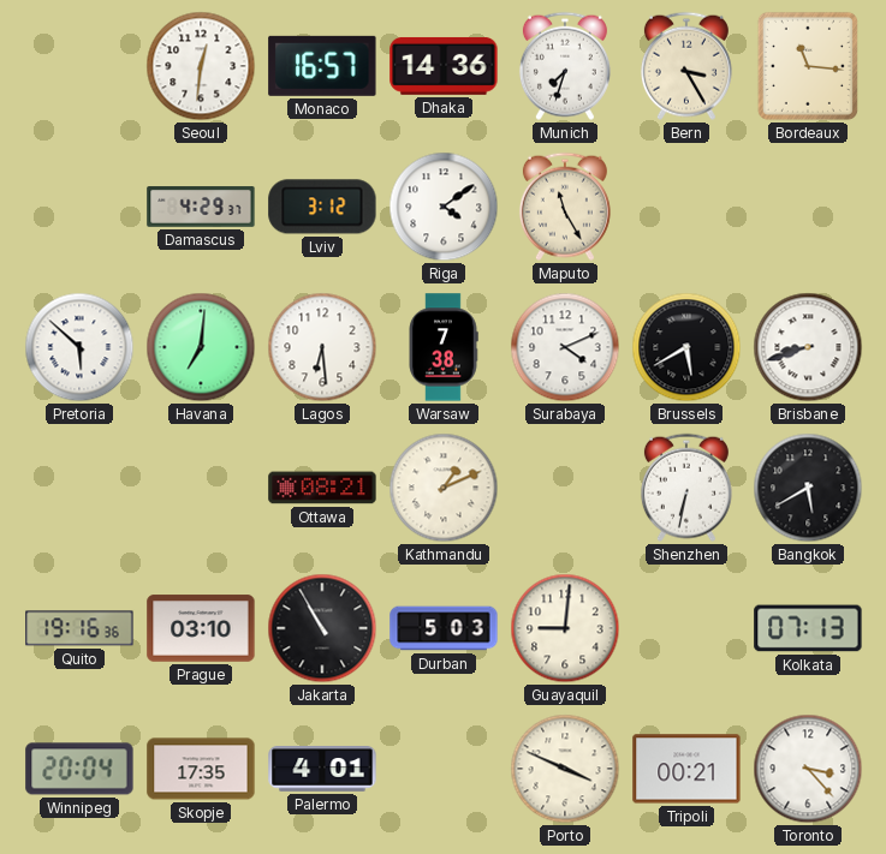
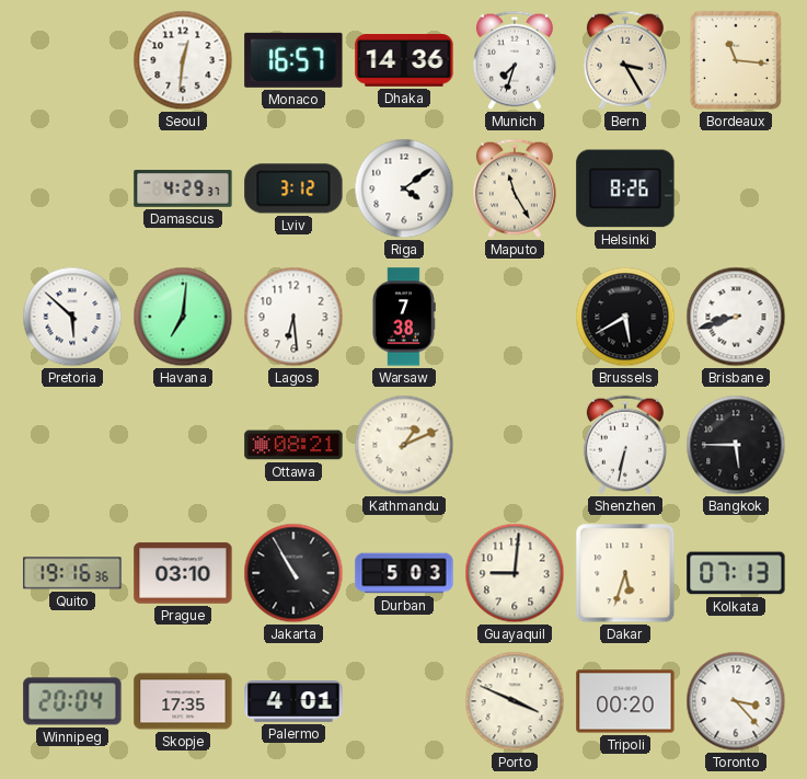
Helsinki: none -> 8:26
Surabaya: 4:11 -> none
Bangkok: 5:40 -> 5:45
Dakar: none -> 5:33
Tripoli: 00:21 -> 00:20
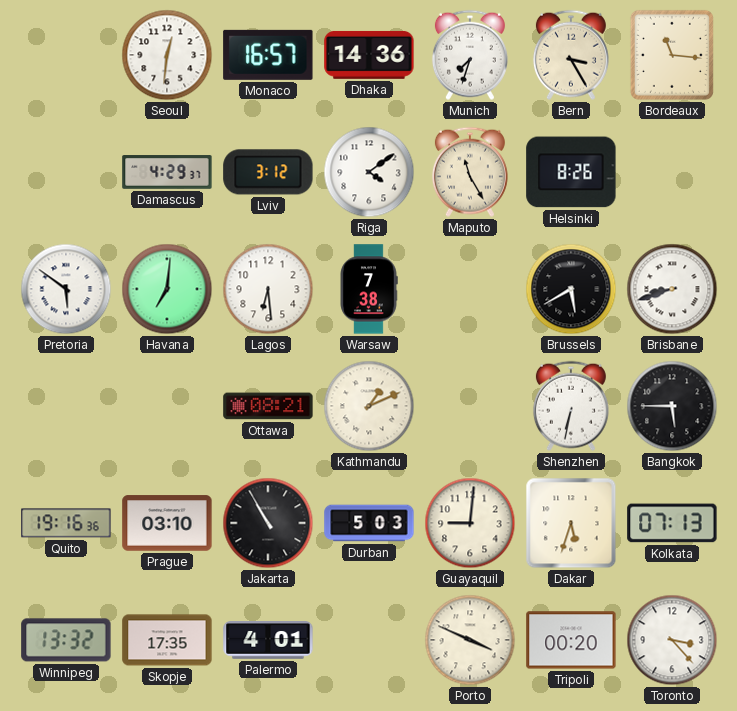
Pretoria: 5:52 -> 5:51
Winnipeg: 20:04 -> 13:32
